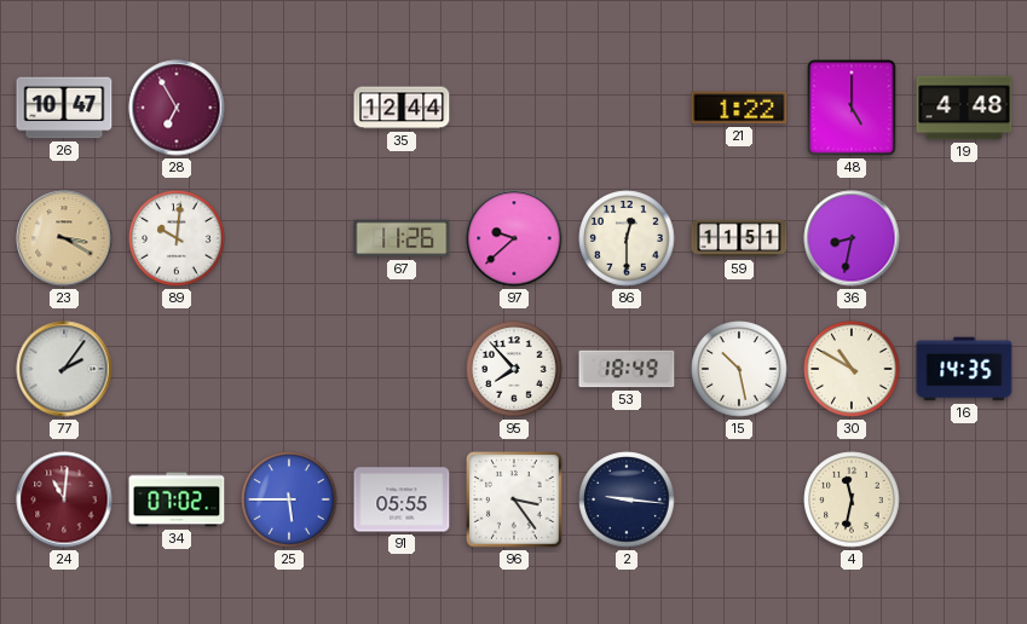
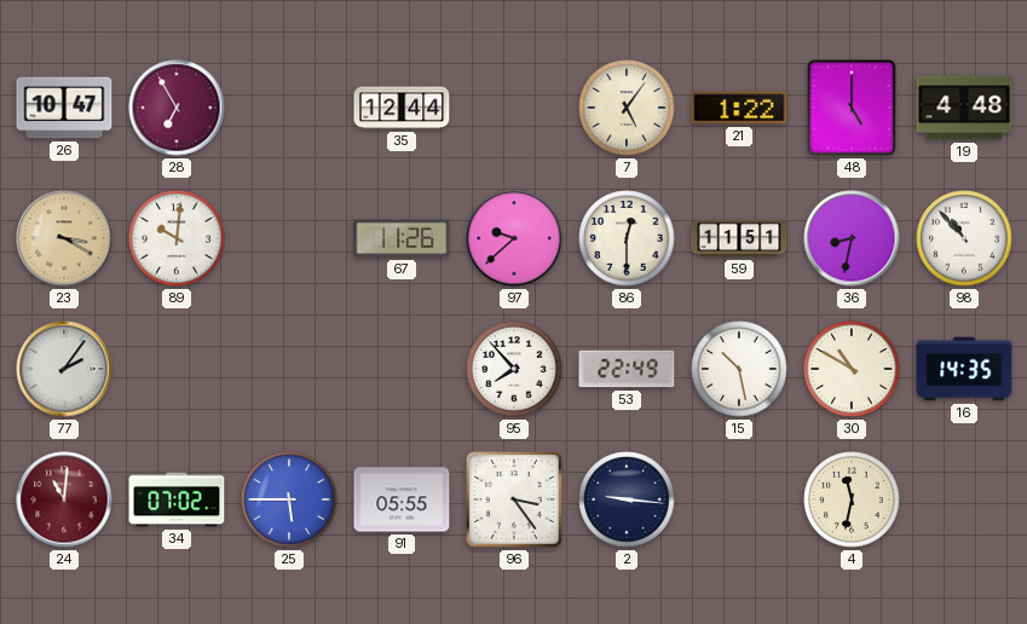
7: none -> 5:06
98: none -> 10:53
53: 18:49 -> 22:49
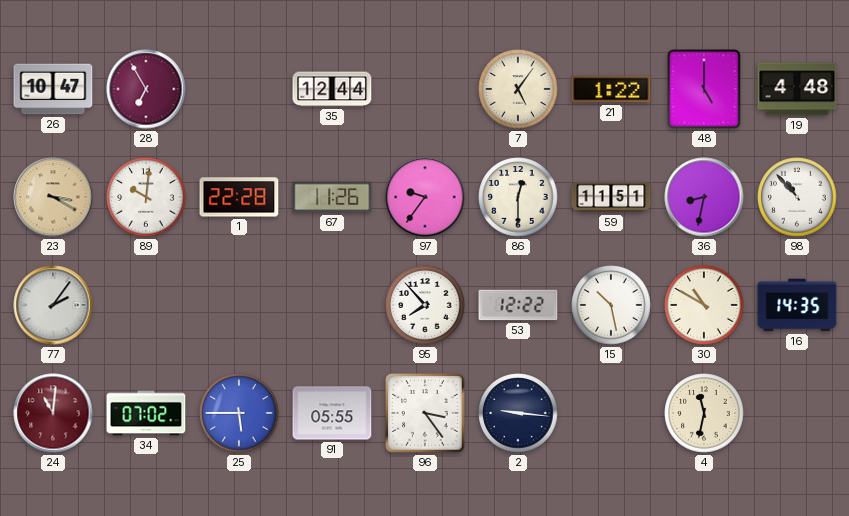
1: none -> 22:28
97: 9:38 -> 9:36
53: 22:49 -> 12:22
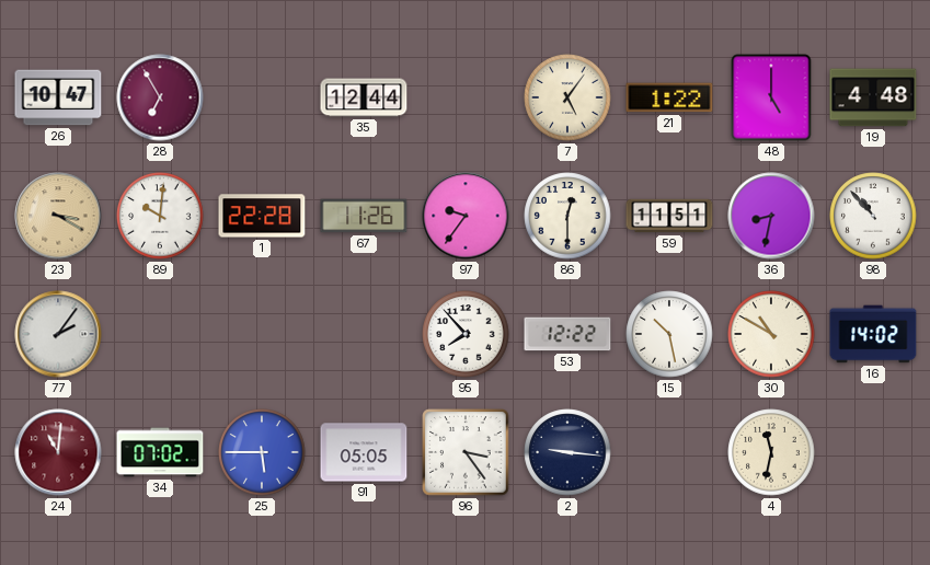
16: 14:35 -> 14:02
91: 05:55 -> 05:05
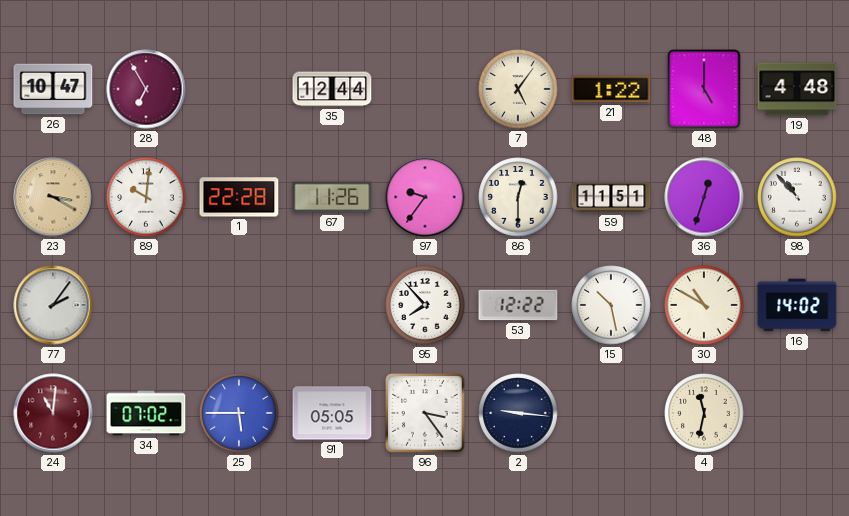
36: 8:32 -> 12:33
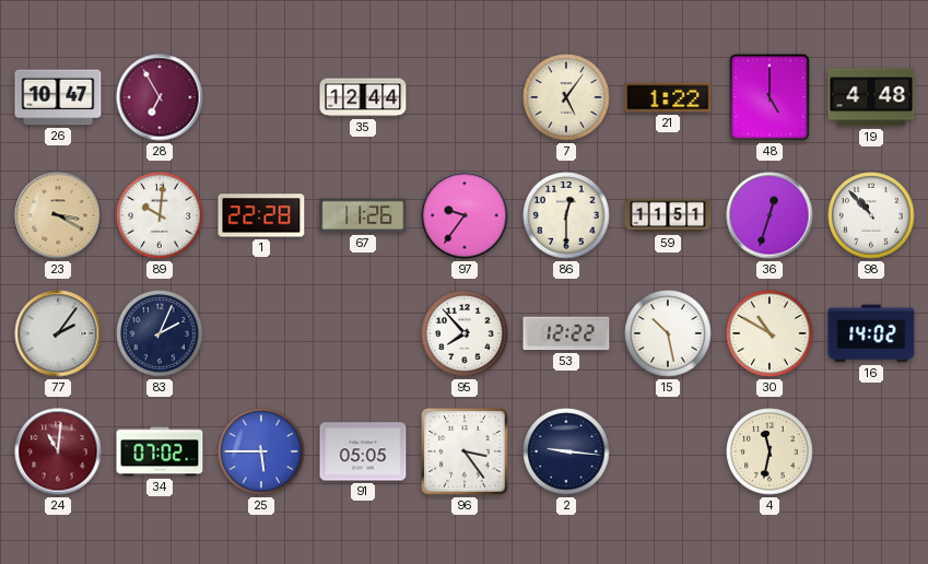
83: none -> 2:04
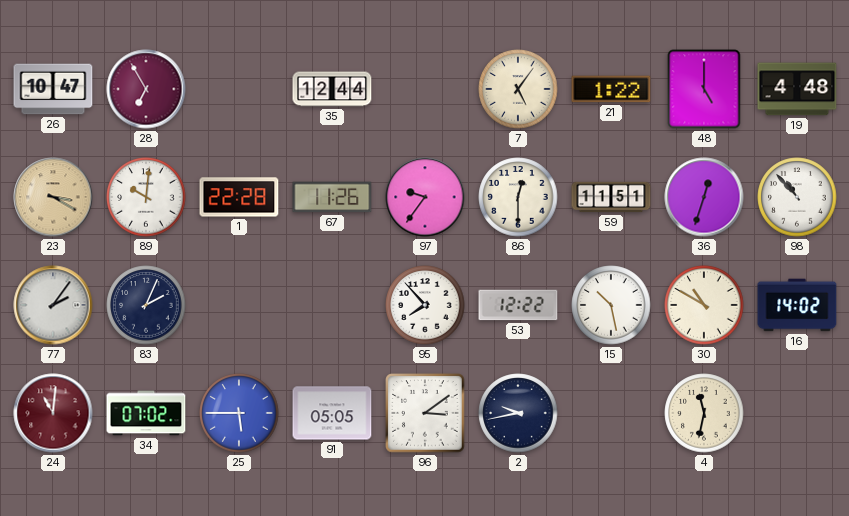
96: 3:24 -> 3:09
2: 9:16 -> 9:43
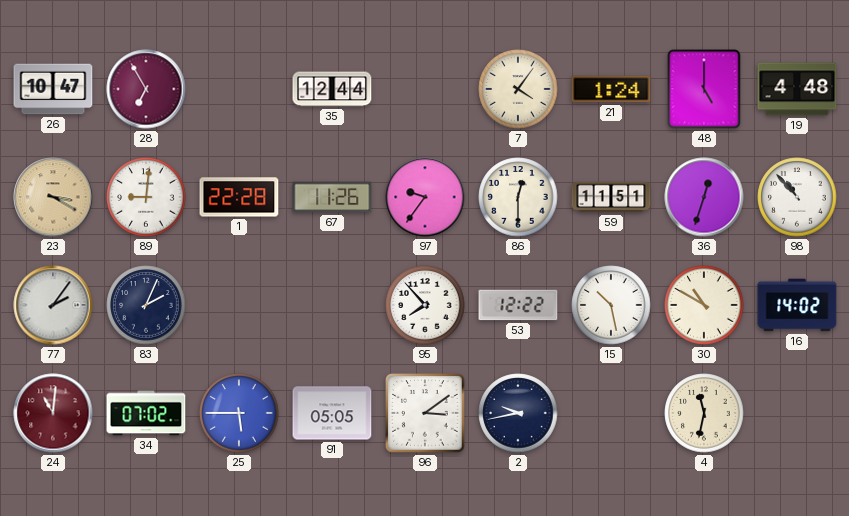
7: 5:06 -> 4:06
21: 1:22 -> 1:24
89: 10:01 -> 9:01
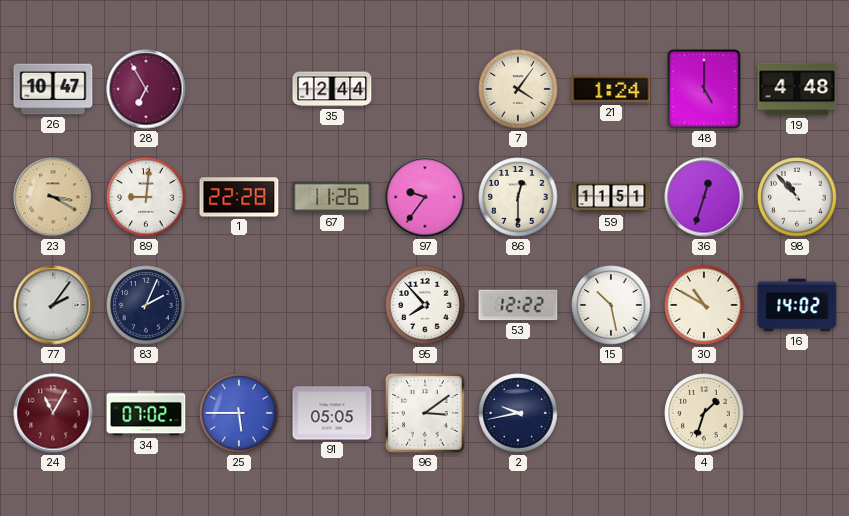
24: 11:01 -> 11:05
4: 11:32 -> 1:33
